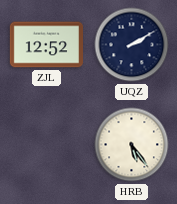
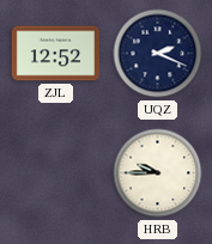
UQZ: 2:10 -> 2:19
HRB: 5:24 -> 9:45
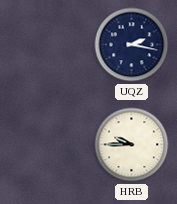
ZJL: 12:52 -> none
UQZ: 2:19 -> 2:17
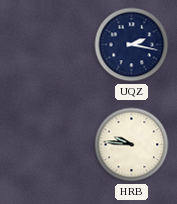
HRB: 9:45 -> 9:46
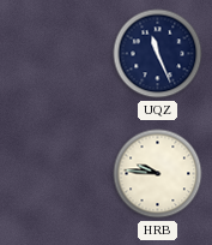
UQZ: 2:17 -> 11:26
